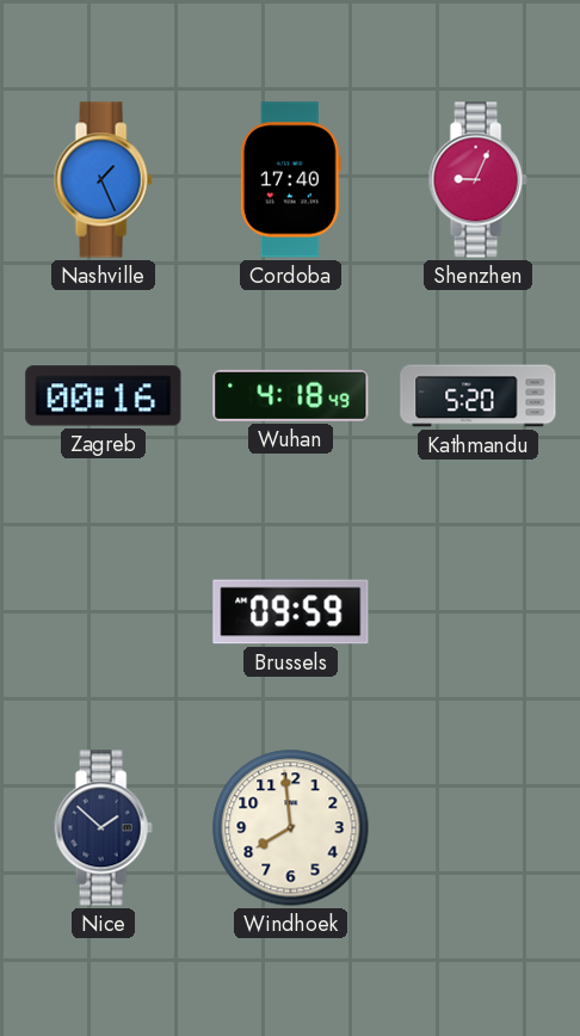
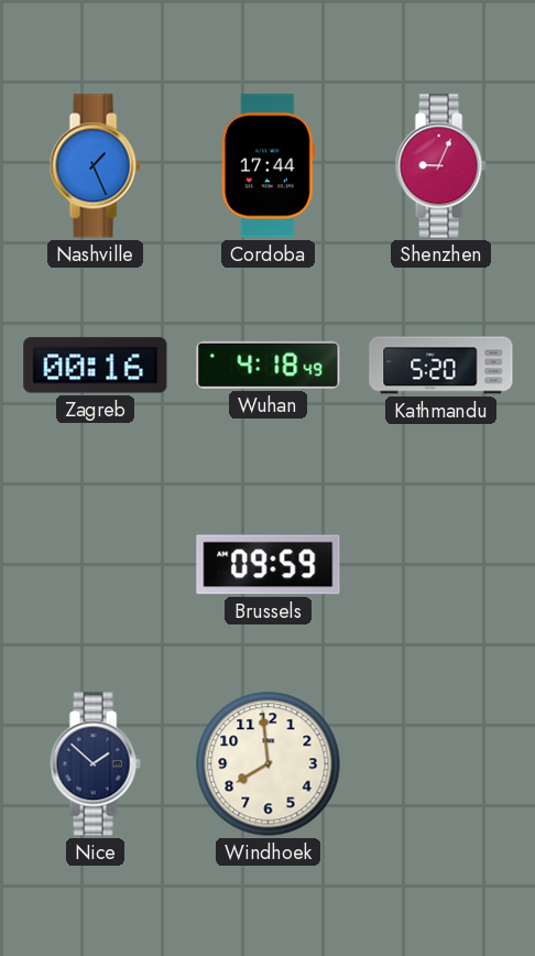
Cordoba: 17:40 -> 17:44
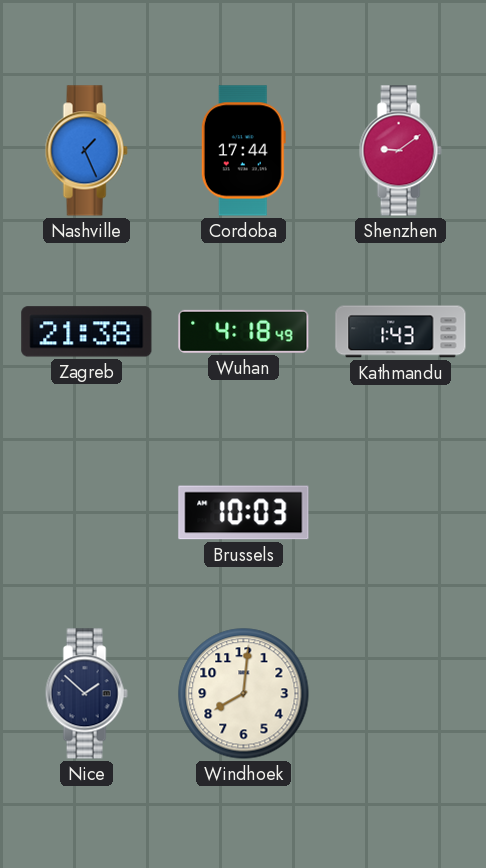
Shenzhen: 9:04 -> 9:09
Zagreb: 00:16 -> 21:38
Kathmandu: 5:20 -> 1:43
Brussels: 09:59 -> 10:03
Windhoek: 7:59 -> 8:01
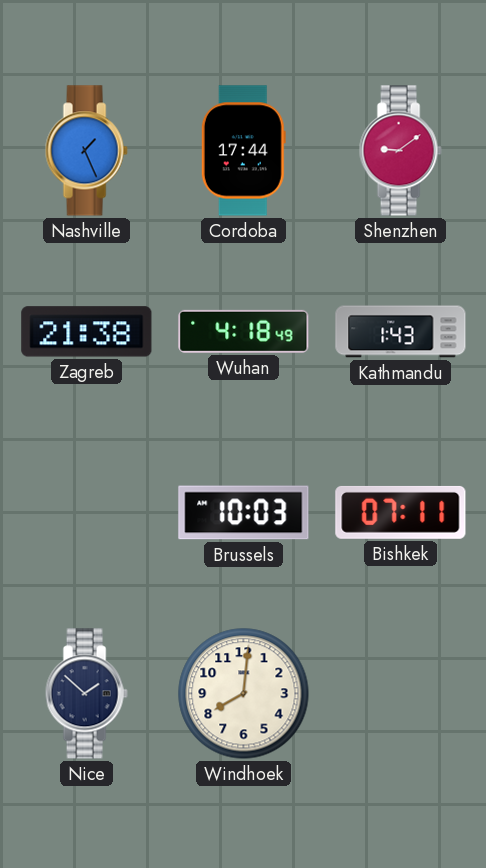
Bishkek: none -> 07:11
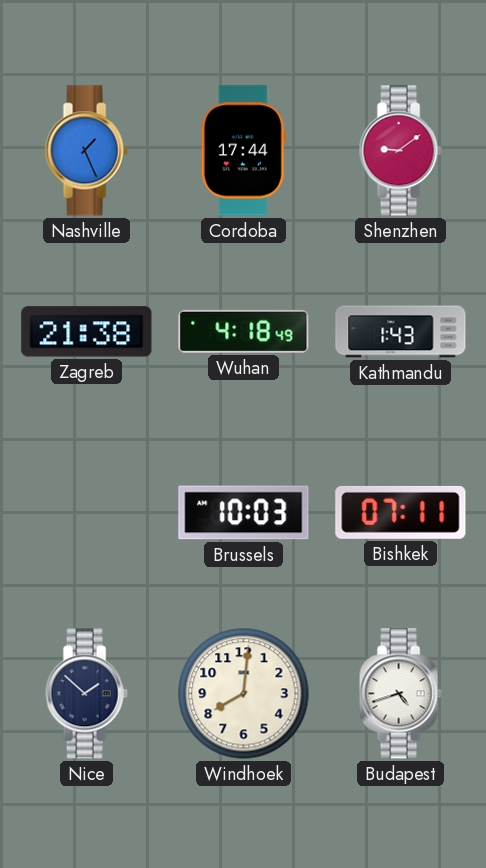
Budapest: none -> 4:42
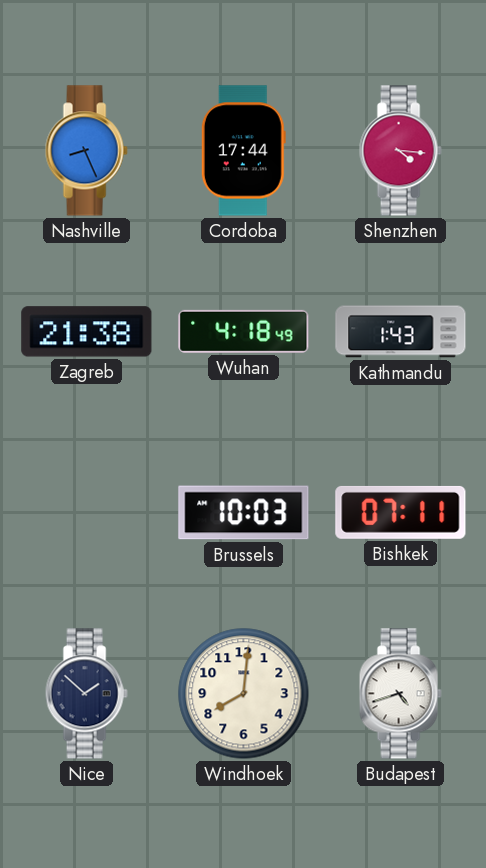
Nashville: 1:26 -> 8:26
Shenzhen: 9:09 -> 4:16
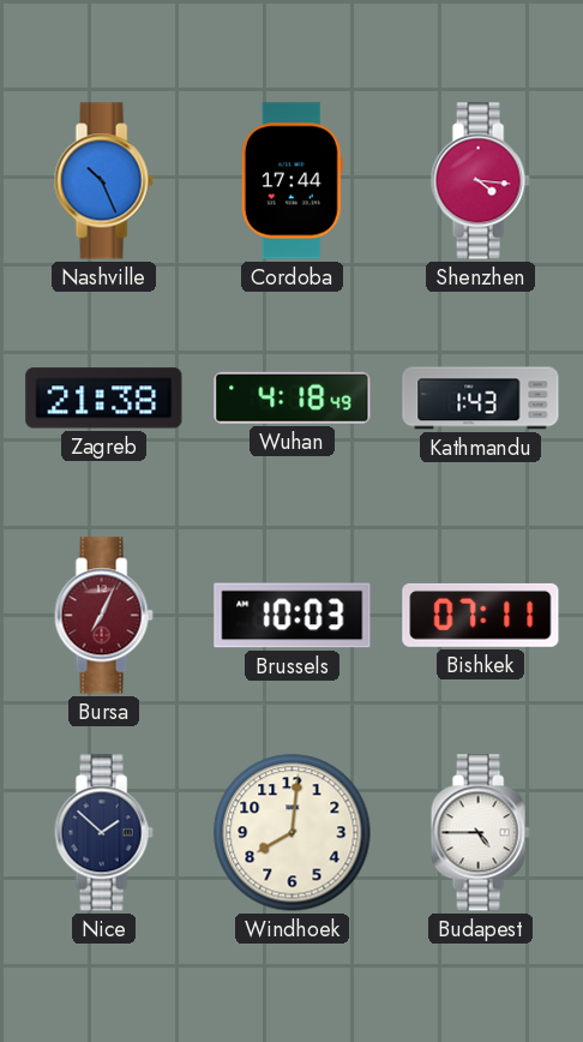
Nashville: 8:26 -> 10:26
Bursa: none -> 7:04
Budapest: 4:42 -> 4:45
